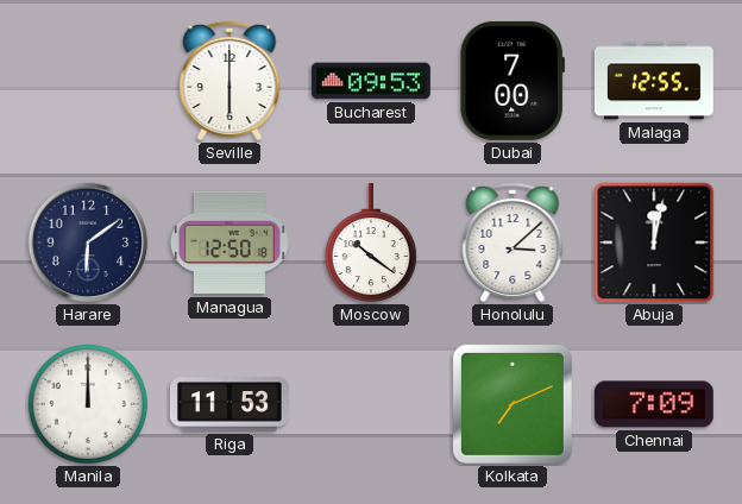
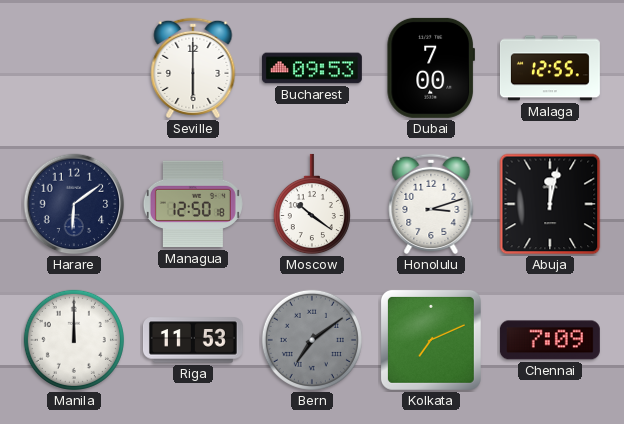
Honolulu: 3:08 -> 3:12
Bern: none -> 7:09
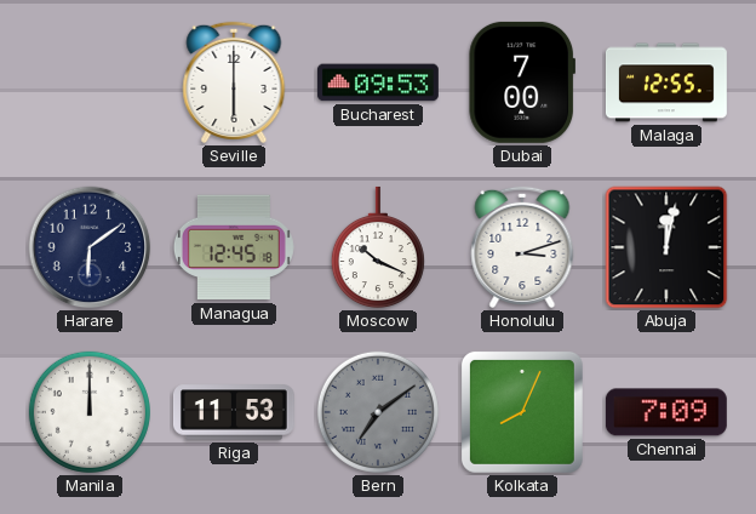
Managua: 12:50 -> 12:45
Moscow: 10:21 -> 10:19
Kolkata: 7:11 -> 8:04
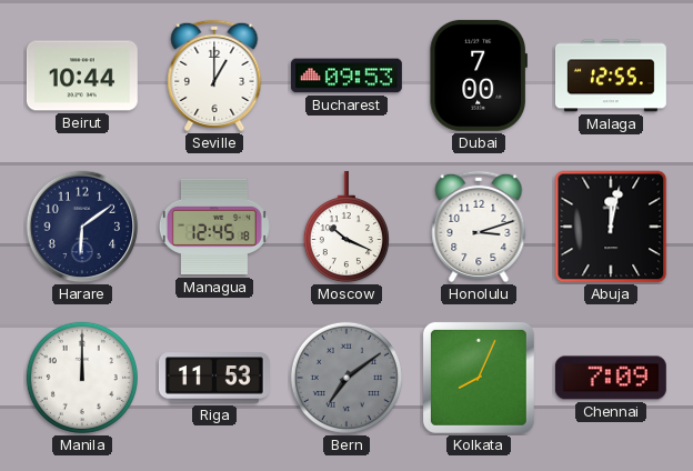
Beirut: none -> 10:44
Seville: 6:00 -> 1:00
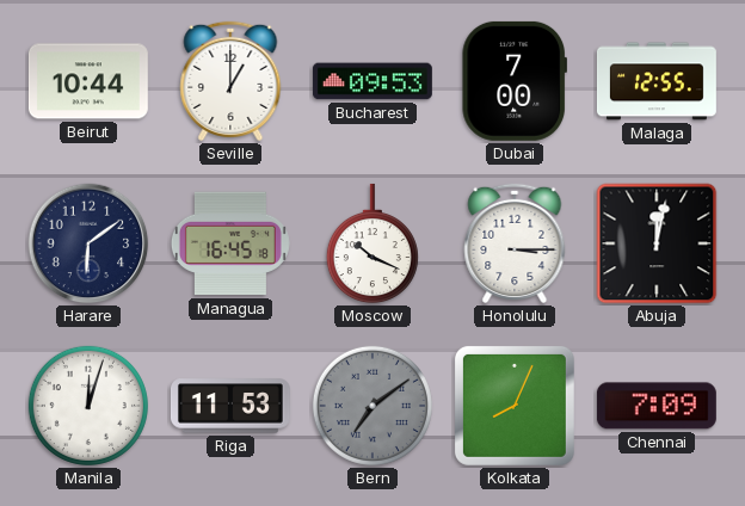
Managua: 12:45 -> 16:45
Honolulu: 3:12 -> 3:15
Manila: 12:00 -> 12:03
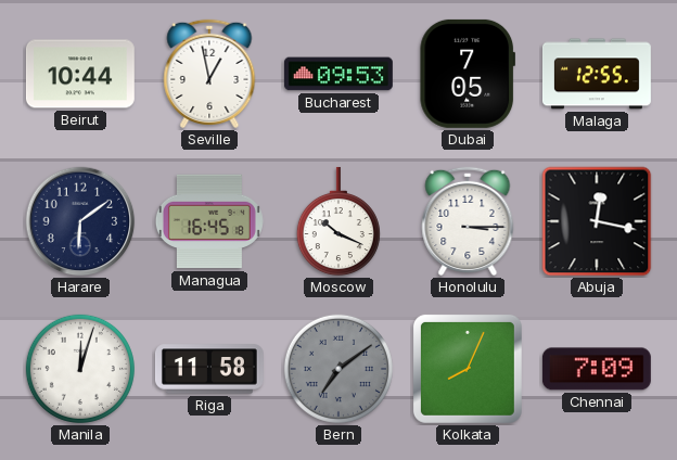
Seville: 1:00 -> 12:58
Dubai: 7:00 -> 7:05
Abuja: 12:02 -> 12:17
Riga: 11:53 -> 11:58
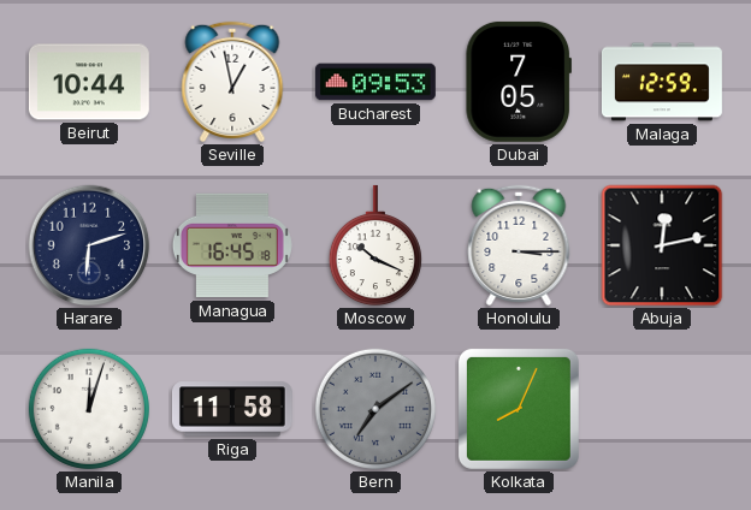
Malaga: 12:55 -> 12:59
Harare: 6:09 -> 6:12
Abuja: 12:17 -> 12:13
Chennai: 7:09 -> none
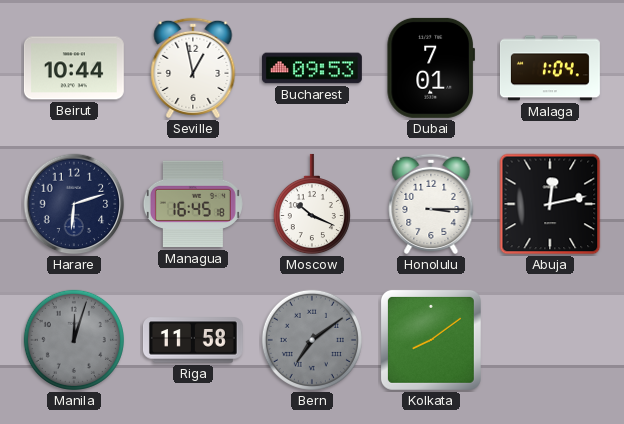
Dubai: 7:05 -> 7:01
Malaga: 12:59 -> 1:04
Manila dial: white -> grey
Kolkata: 8:04 -> 8:09
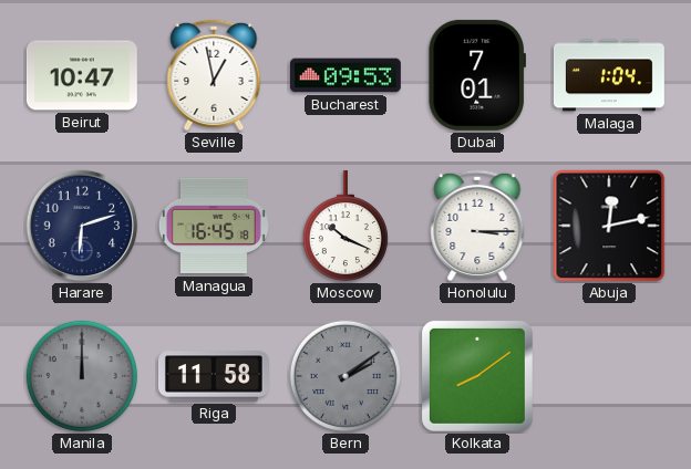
Beirut: 10:44 -> 10:47
Manila: 12:03 -> 12:00
Bern: 7:09 -> 2:09
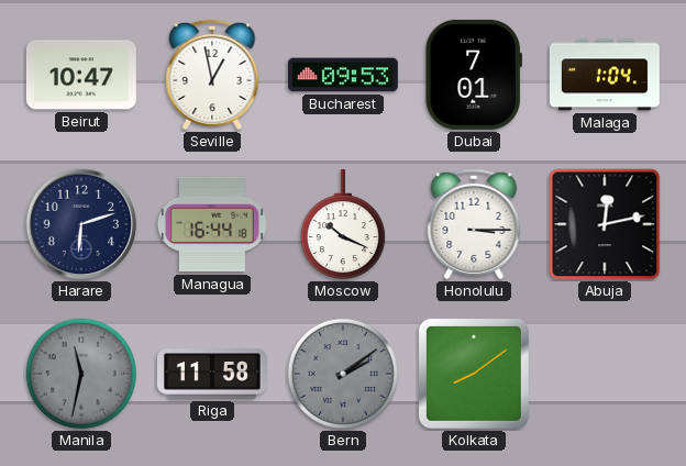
Managua: 16:45 -> 16:44
Manila: 12:00 -> 11:32
